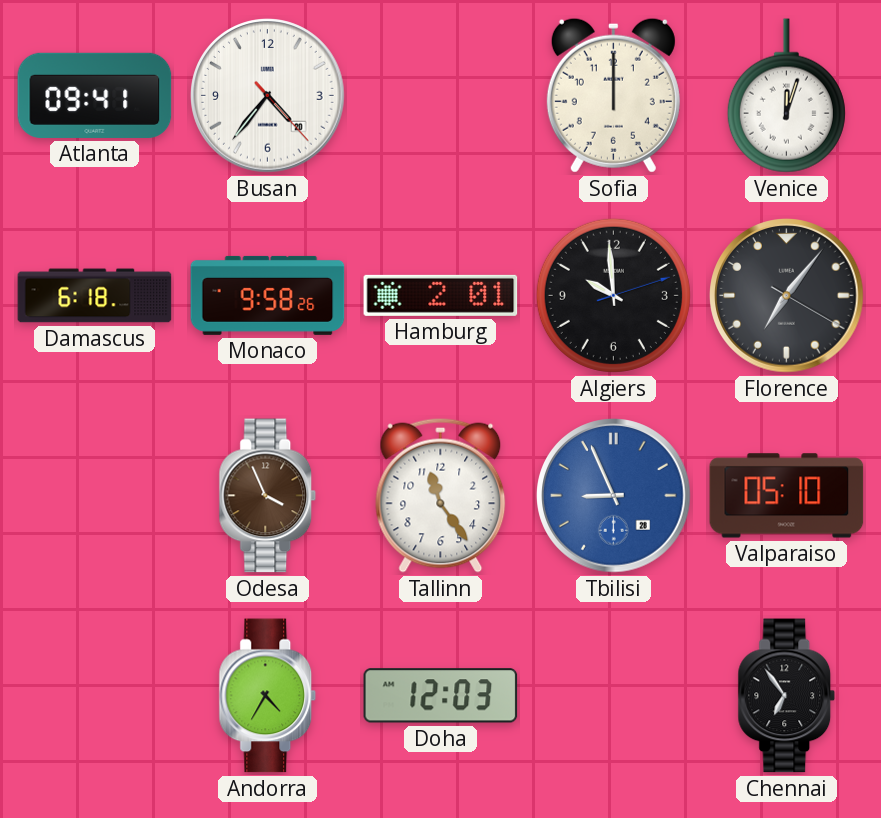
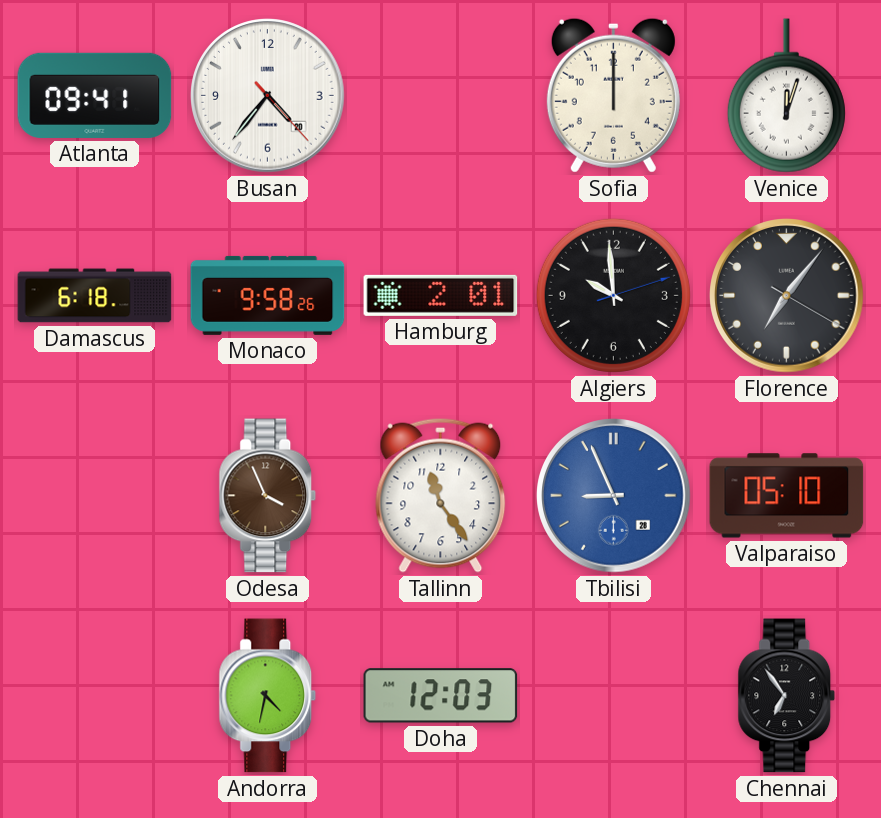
Andorra: 4:35 -> 4:32
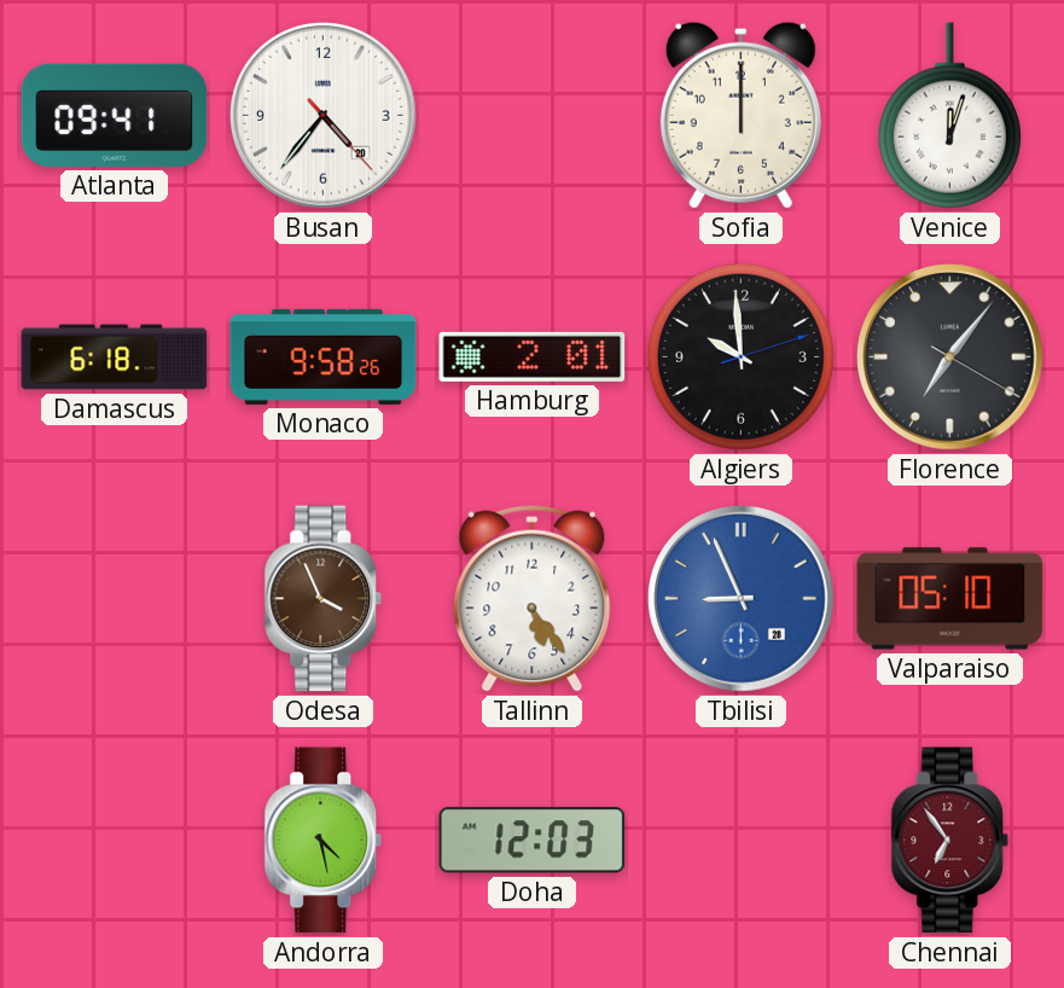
Tallinn: 11:24 -> 5:24
Andorra: 4:32 -> 4:28
Chennai dial: black -> burgundy
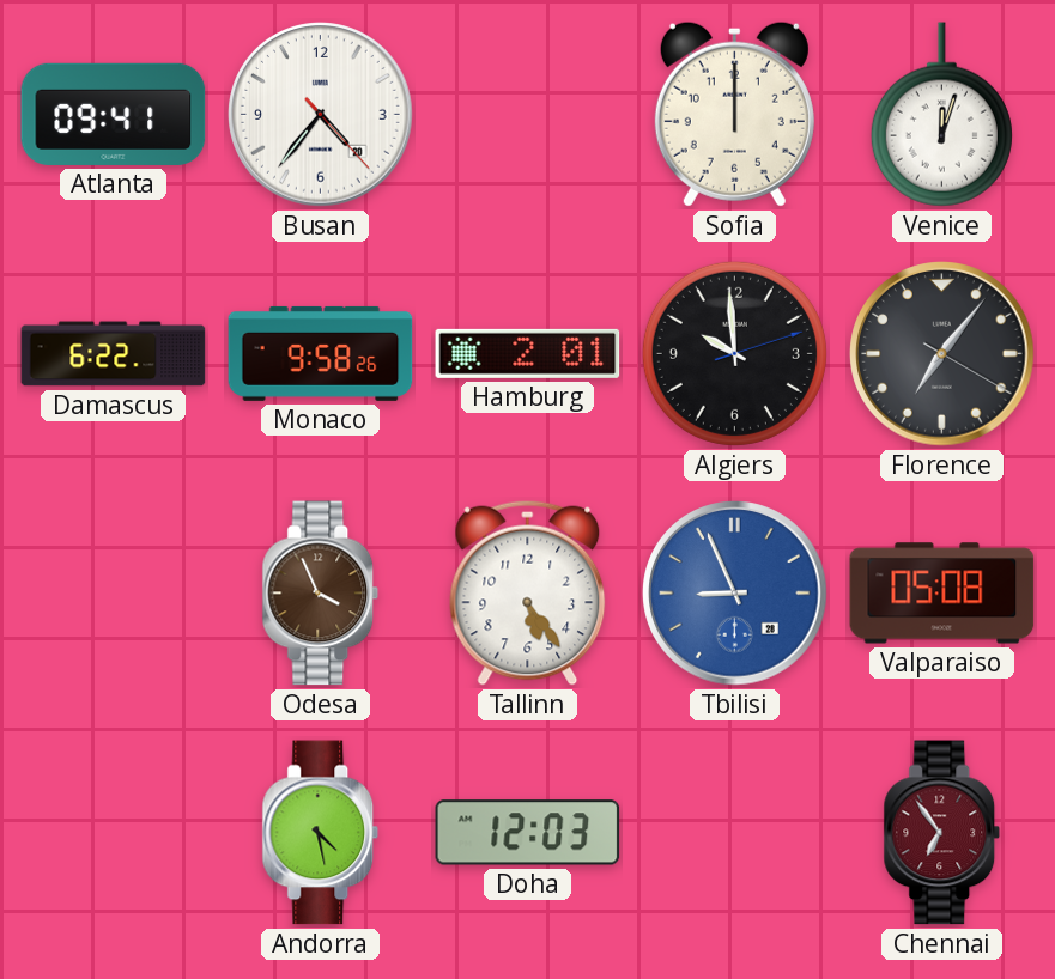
Damascus: 6:18 -> 6:22
Valparaiso: 05:10 -> 05:08
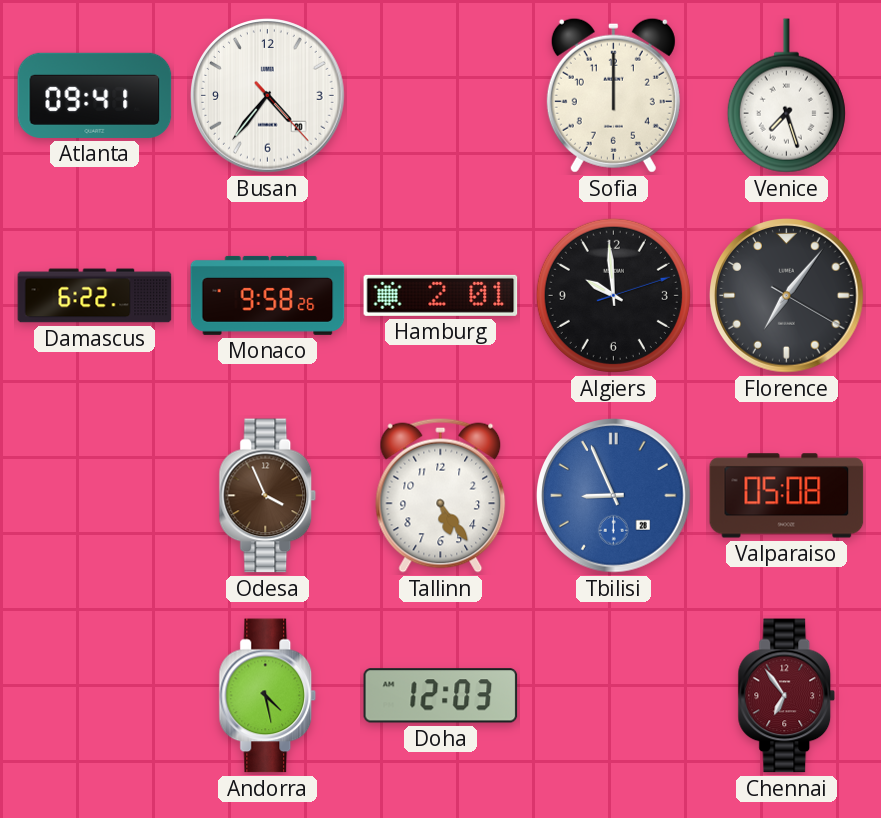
Venice: 12:03 -> 7:27
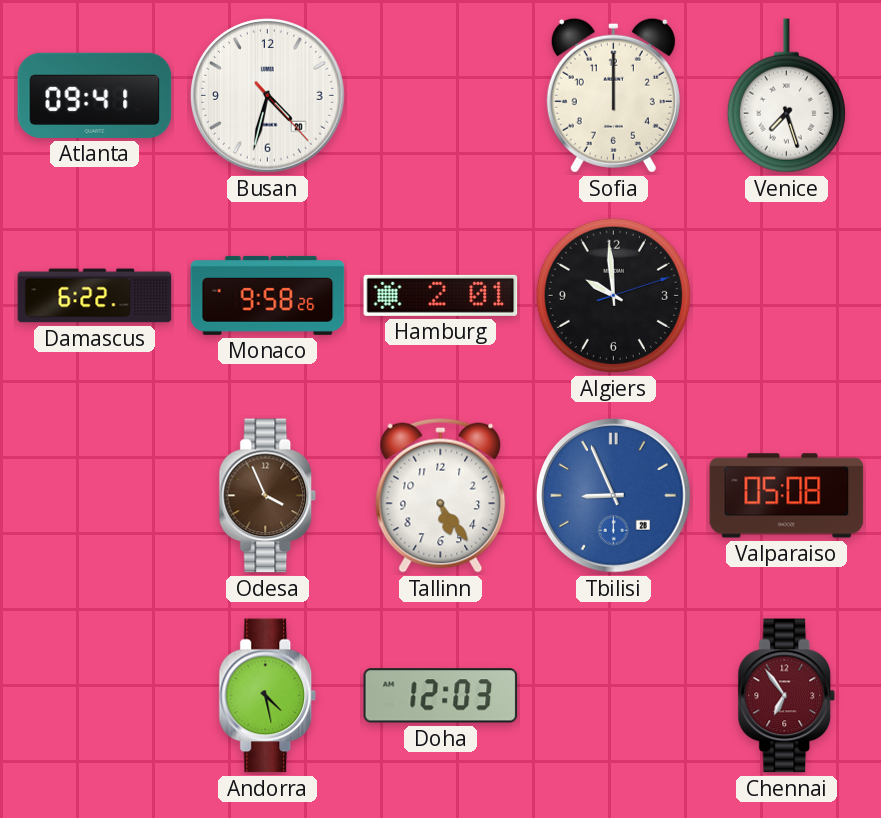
Busan: 4:36 -> 4:32
Florence: 7:06 -> none
